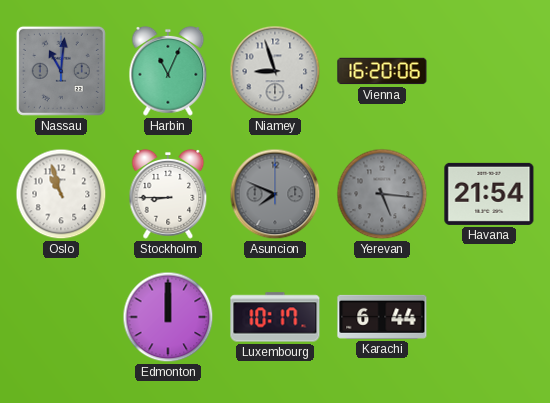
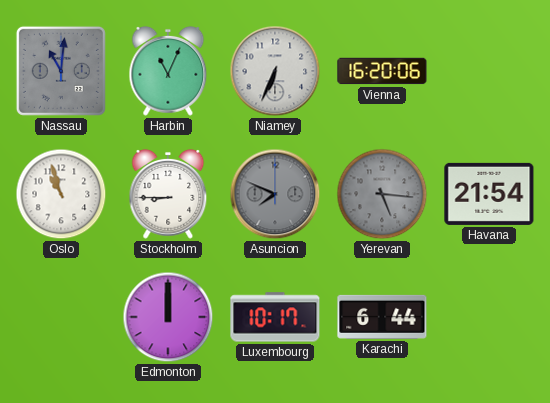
Niamey: 8:57 -> 6:34
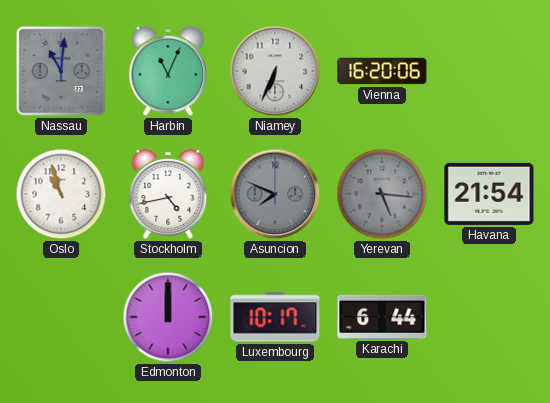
Stockholm: 8:45 -> 4:43
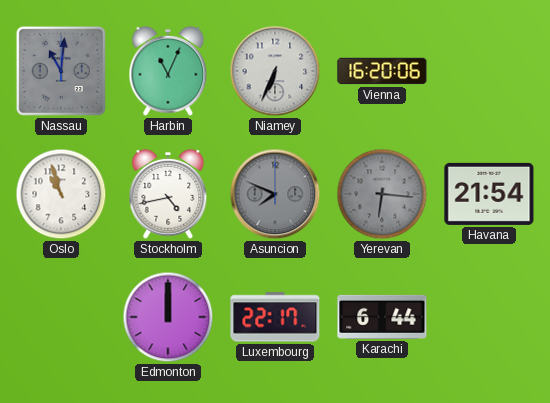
Yerevan: 5:16 -> 6:16
Luxembourg: 10:17 -> 22:17
